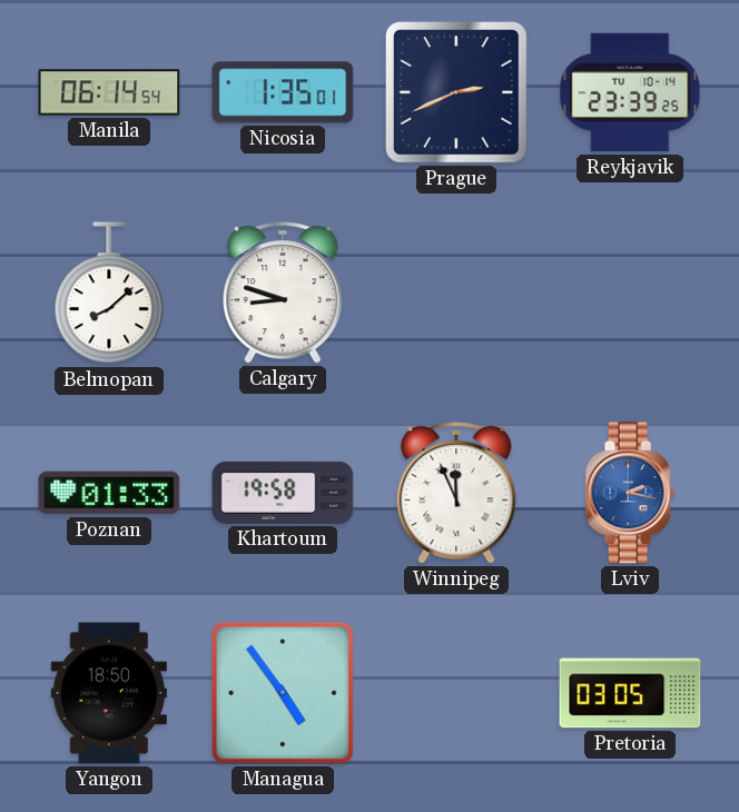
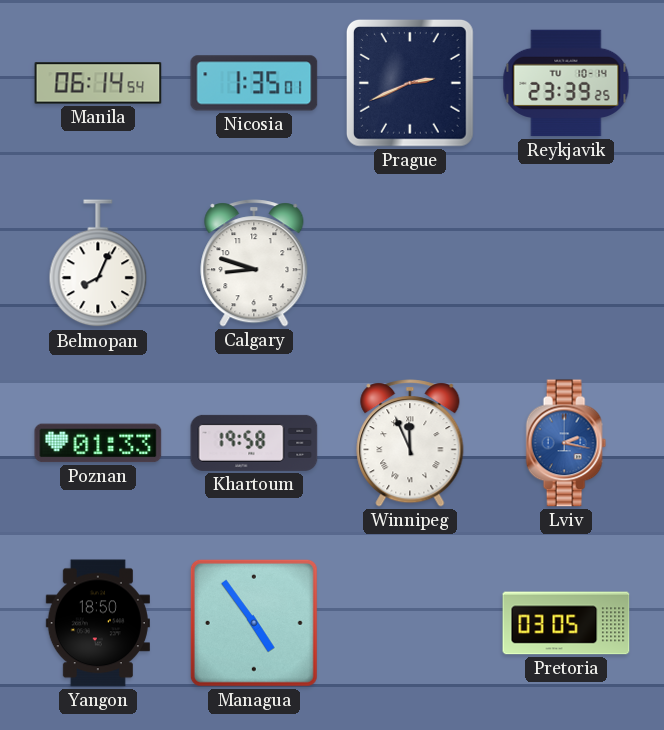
Belmopan: 8:08 -> 8:04
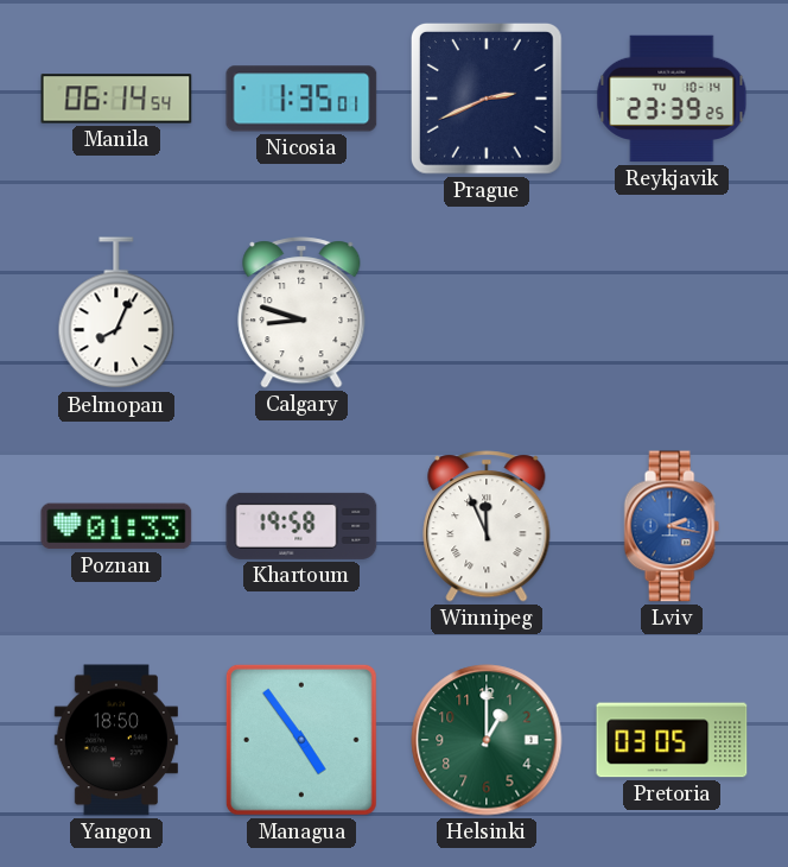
Helsinki: none -> 1:00
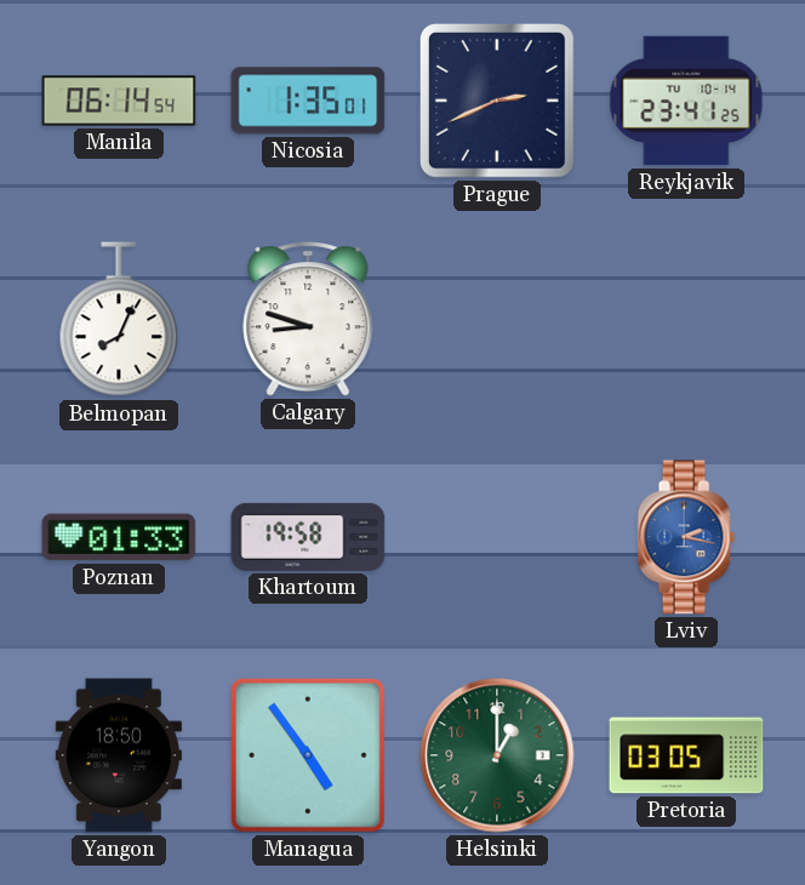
Reykjavik: 23:39 -> 23:41
Winnipeg: 11:56 -> none
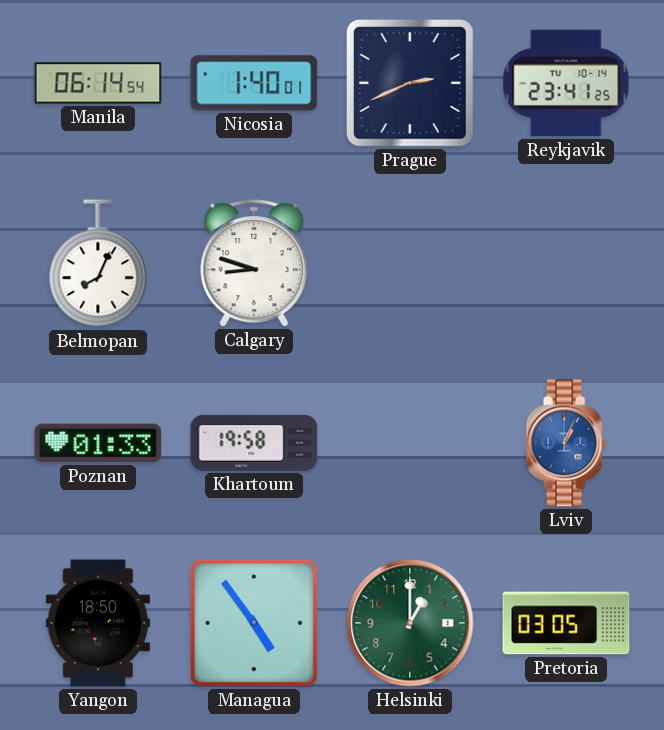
Nicosia: 1:35 -> 1:40
Lviv: 2:17 -> 1:04
